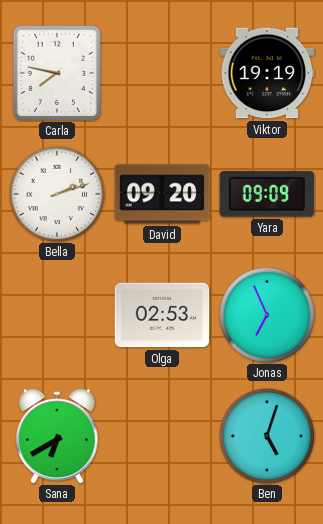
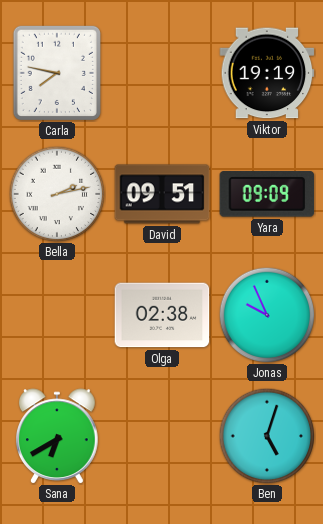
Bella: 2:12 -> 2:13
David: 09:20 -> 09:51
Olga: 02:53 -> 02:38
Jonas: 6:56 -> 9:56
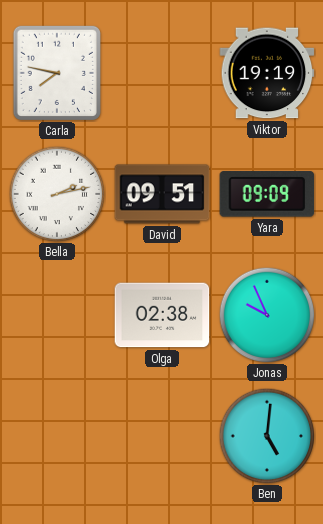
Sana: 6:40 -> none
Ben: 5:03 -> 5:01
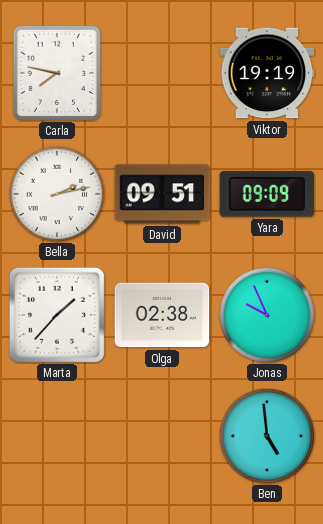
Marta: none -> 1:37
Ben: 5:01 -> 4:59
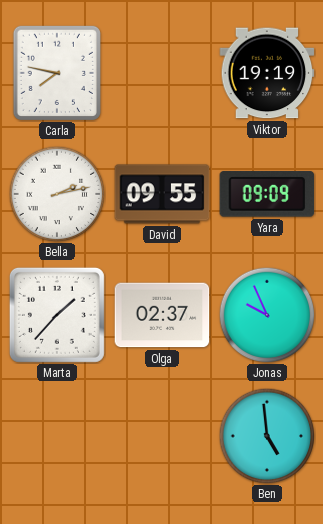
David: 09:51 -> 09:55
Olga: 02:38 -> 02:37
